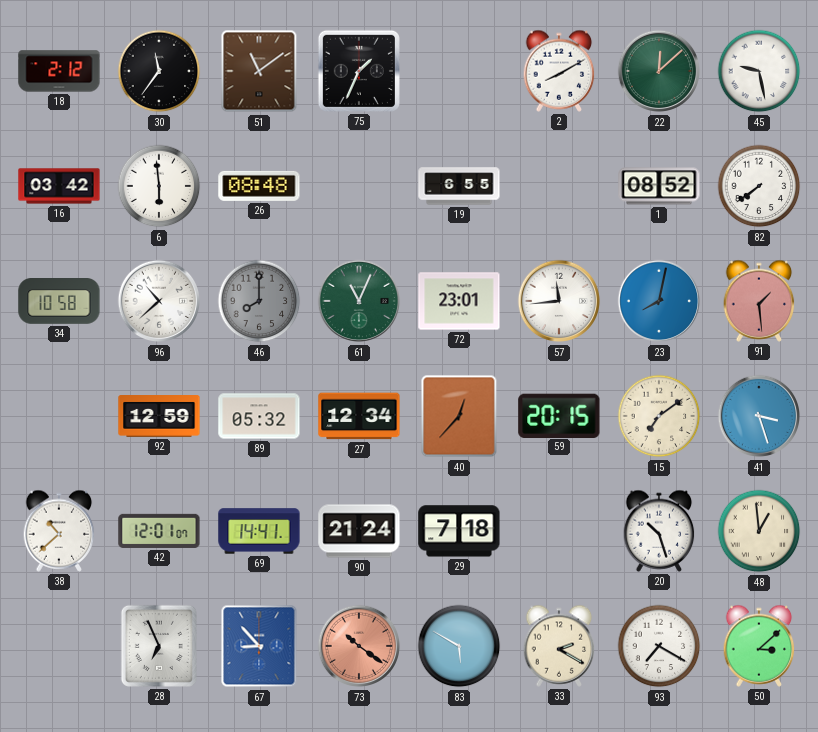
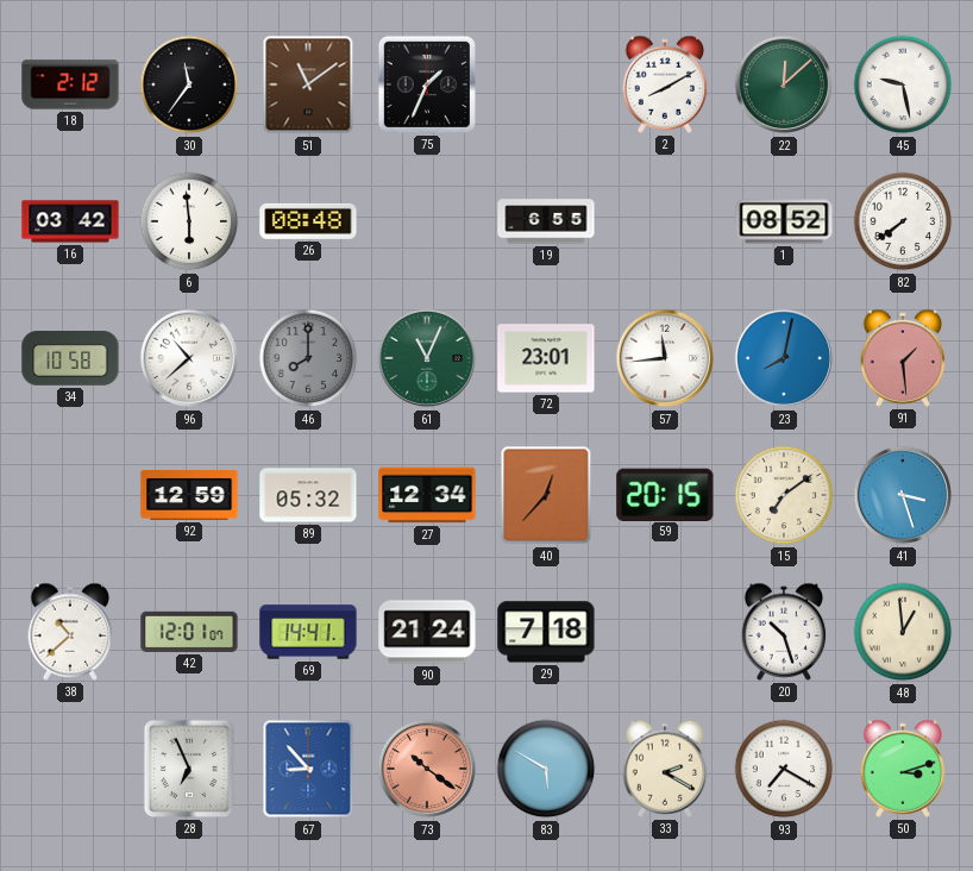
50: 3:08 -> 3:12
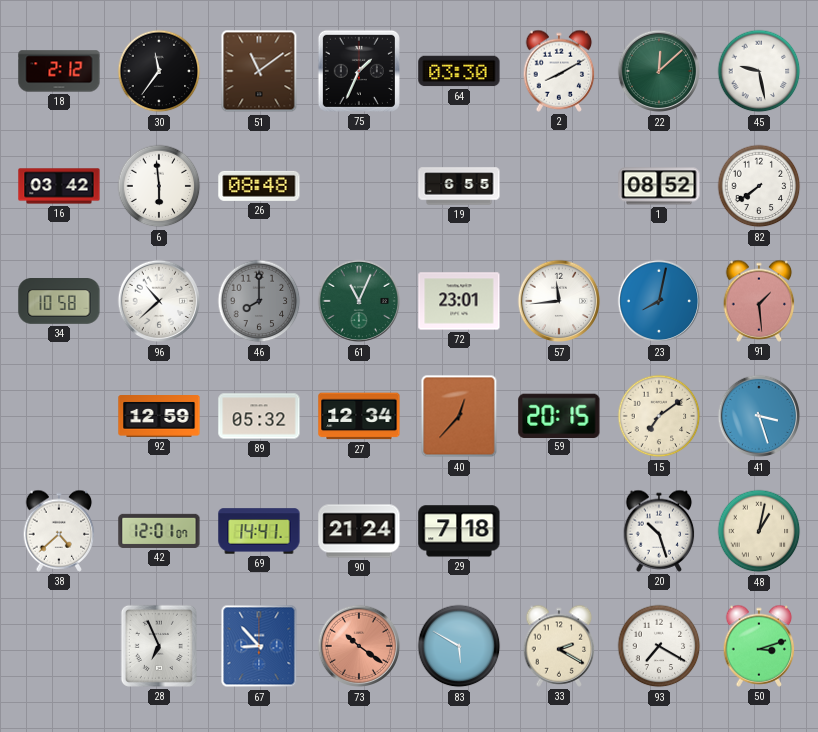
64: none -> 03:30
38: 10:38 -> 4:38
48: 12:59 -> 1:02
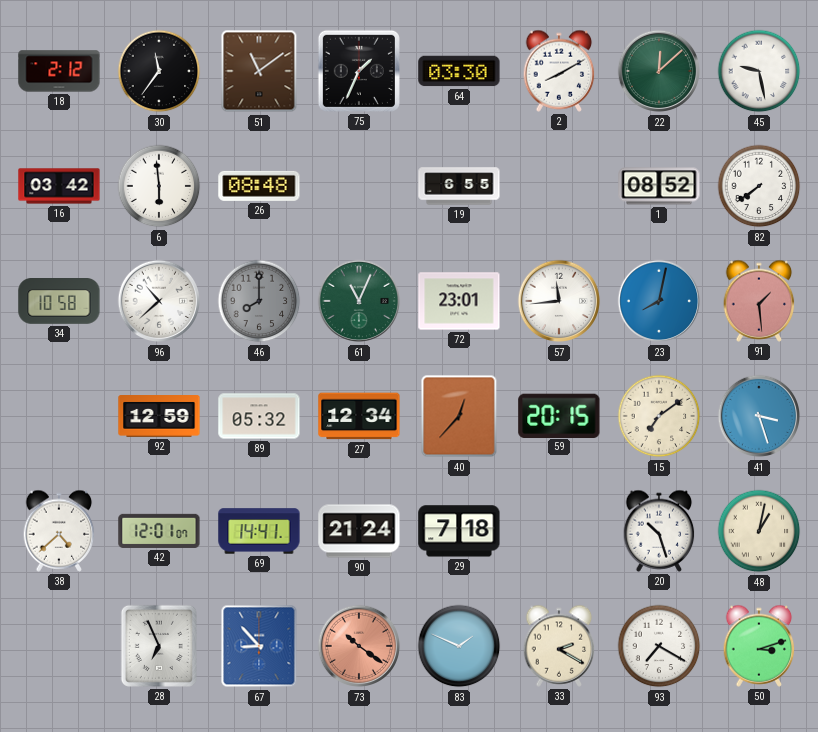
83: 5:50 -> 1:49
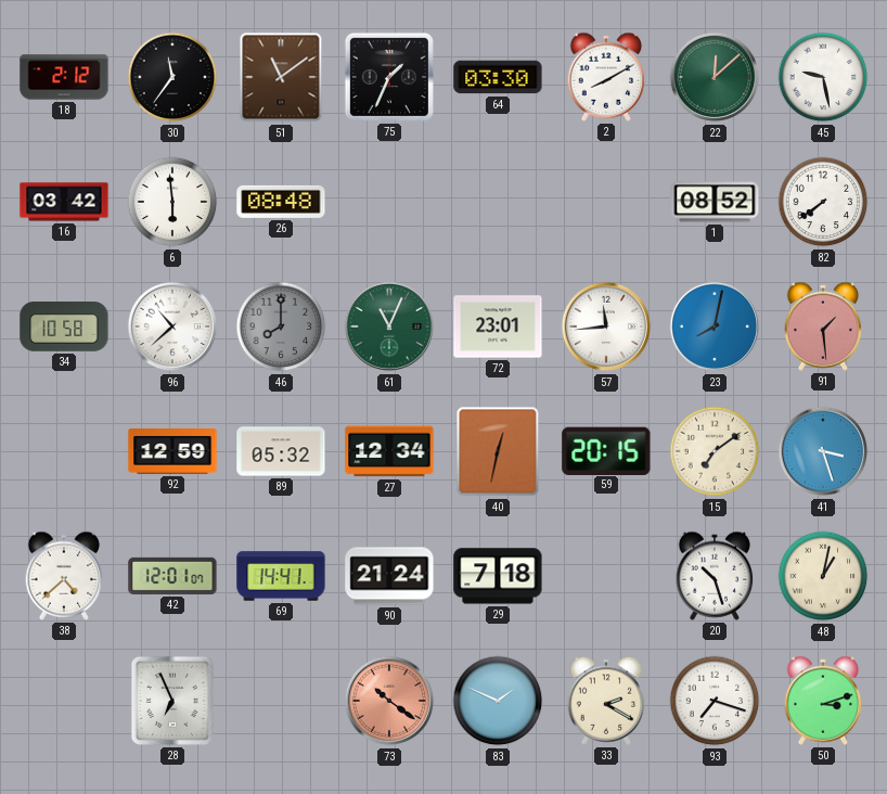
19: 6:55 -> none
40: 12:37 -> 12:32
67: 8:53 -> none
93: 7:20 -> 7:18
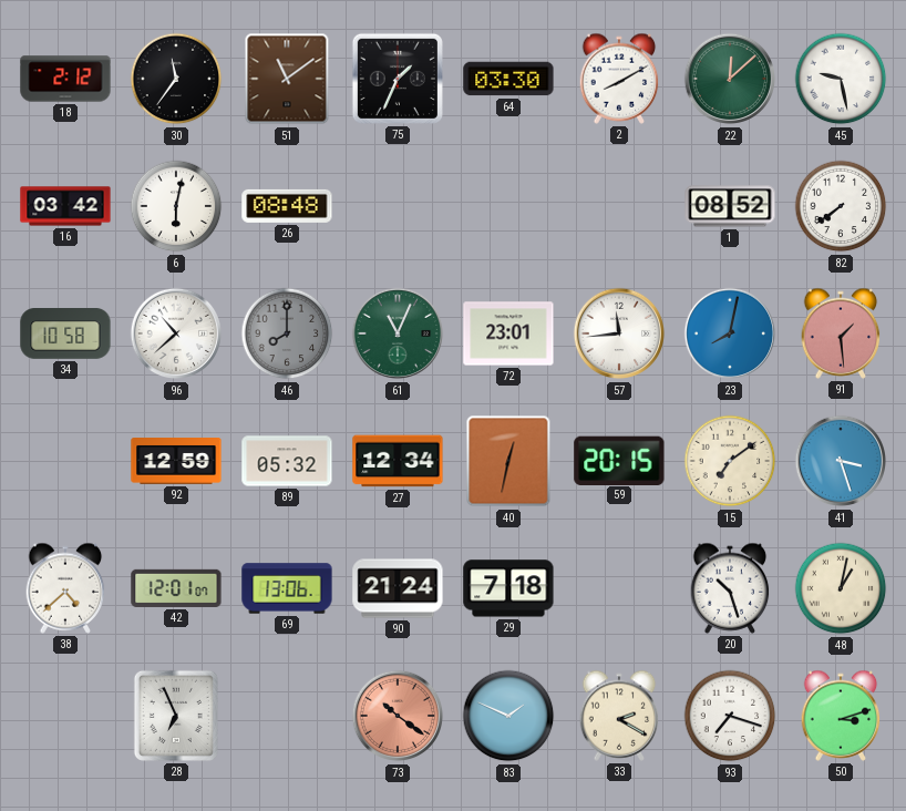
6: 5:59 -> 6:02
69: 14:41 -> 13:06
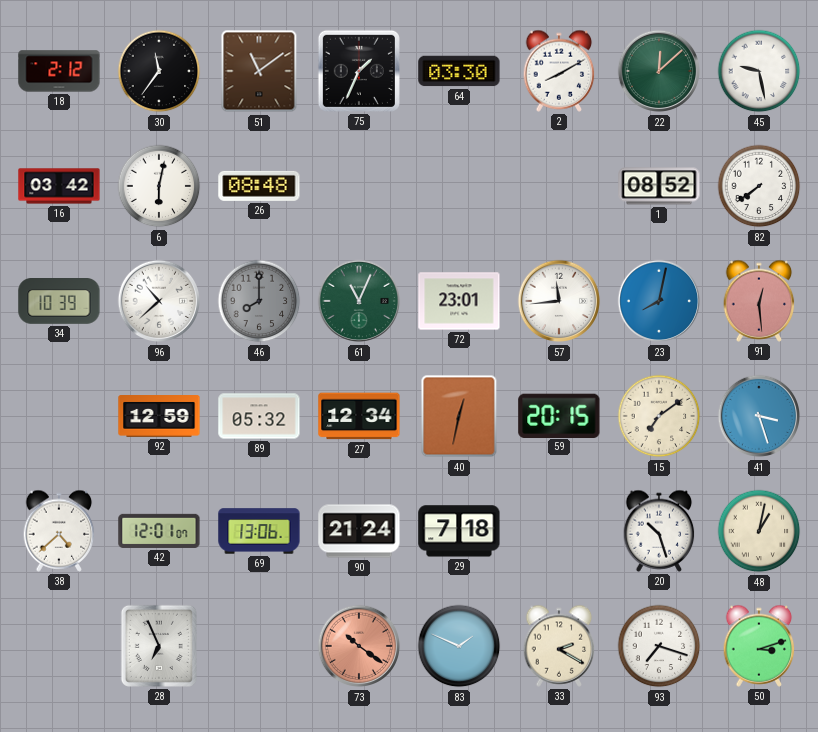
34: 10:58 -> 10:39
91: 1:29 -> 12:29
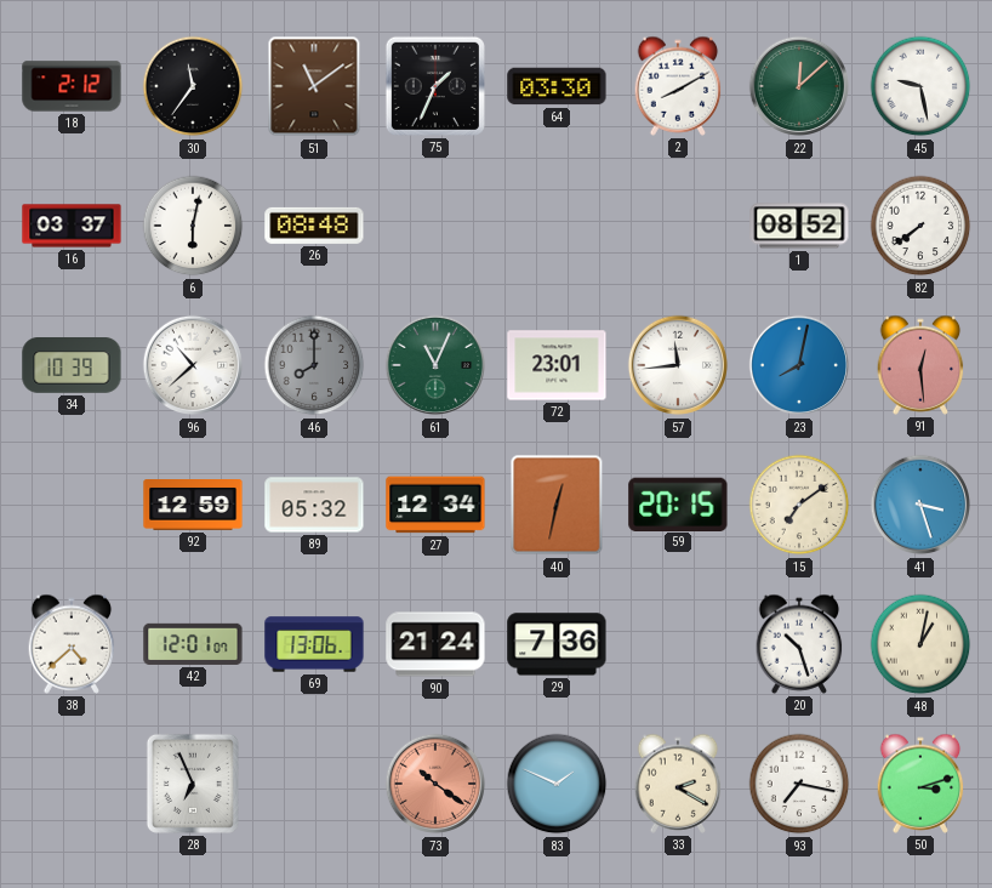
16: 03:42 -> 03:37
29: 7:18 -> 7:36
93: 7:18 -> 7:17
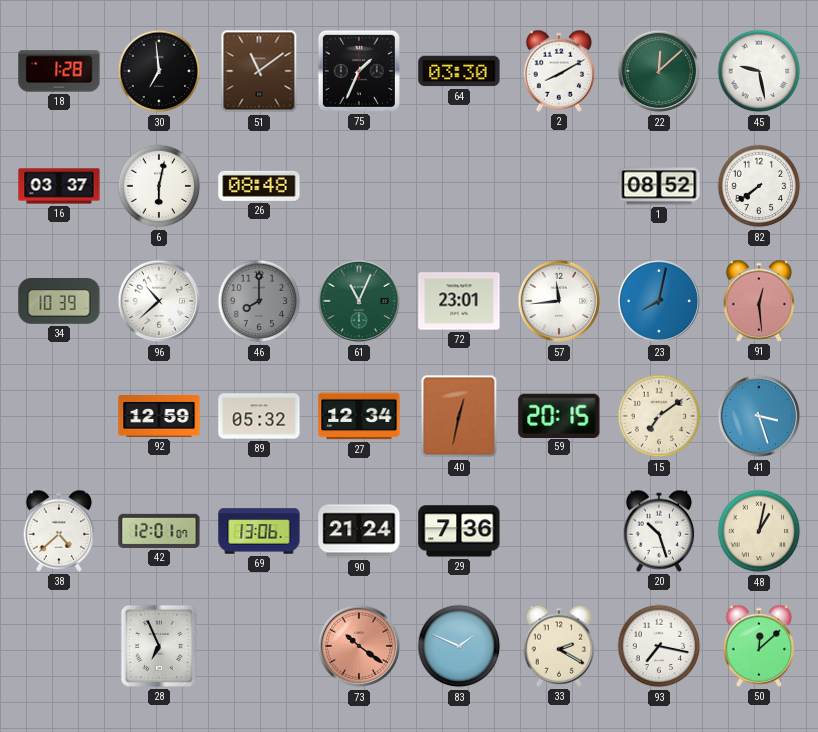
18: 2:12 -> 1:28
30: 11:36 -> 6:59
50: 3:12 -> 12:08
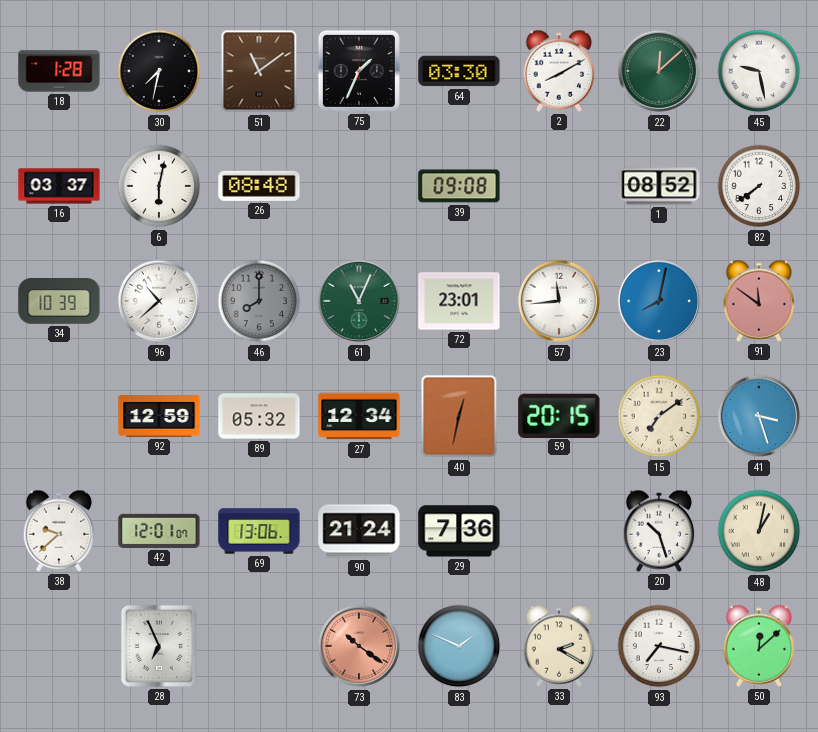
30: 6:59 -> 7:32
39: none -> 09:08
91: 12:29 -> 11:51
38: 4:38 -> 9:38
